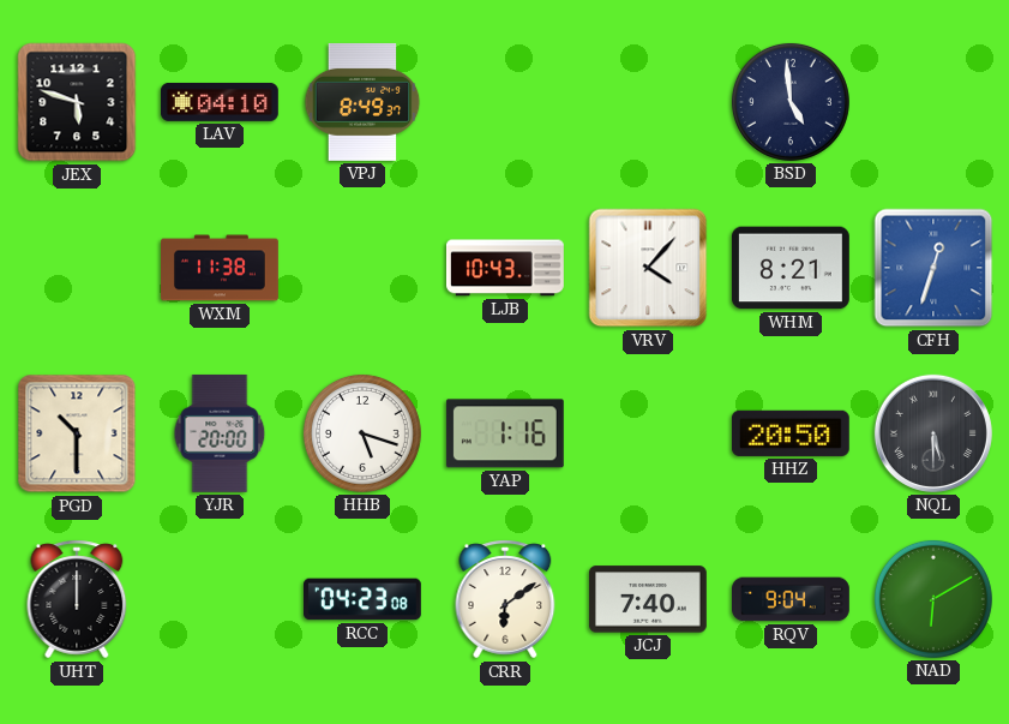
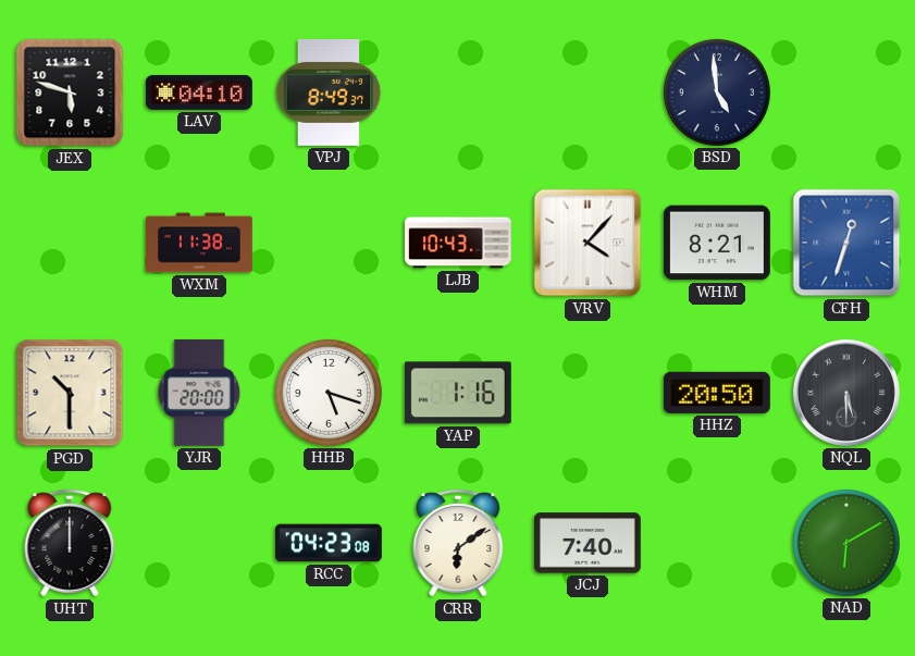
RQV: 9:04 -> none
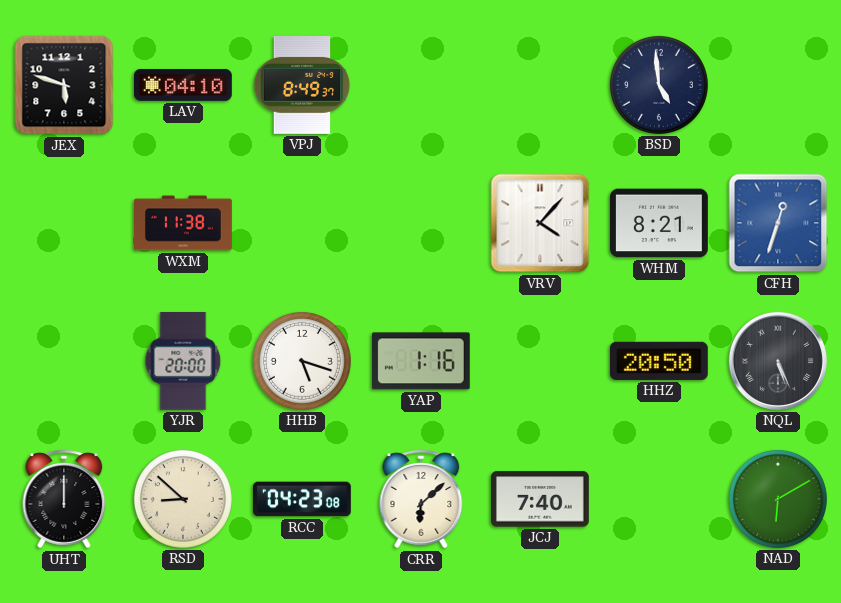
LJB: 10:43 -> none
PGD: 10:30 -> none
NQL: 5:30 -> 5:26
RSD: none -> 8:52
CRR: 6:09 -> 6:08
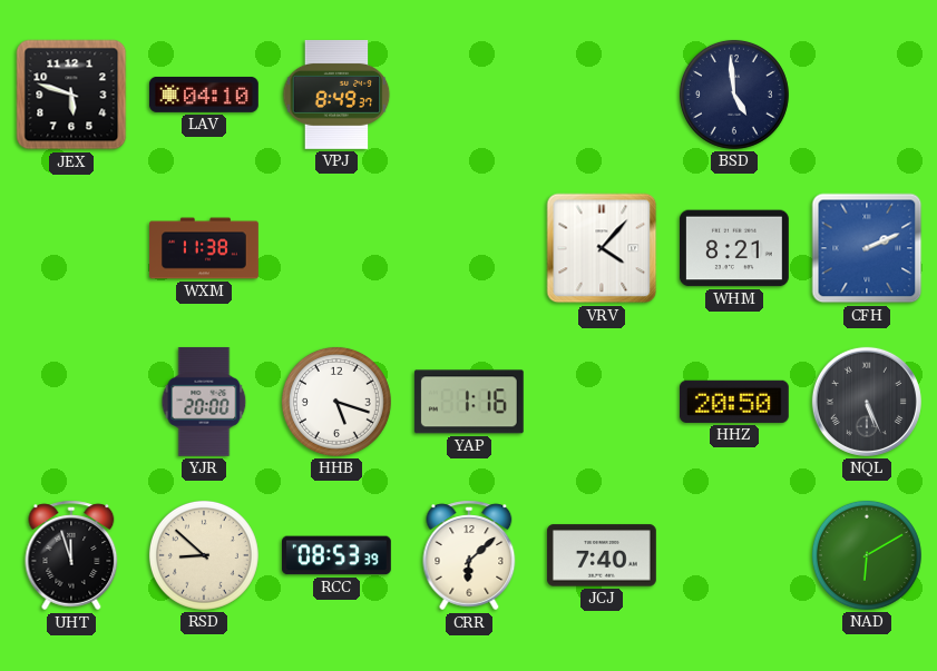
CFH: 12:33 -> 2:11
UHT: 12:00 -> 11:57
RCC: 04:23 -> 08:53
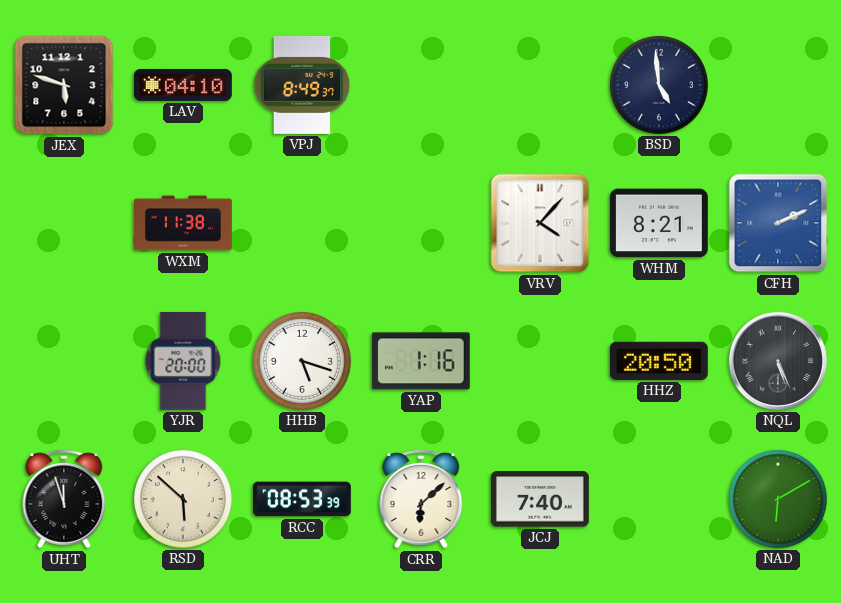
RSD: 8:52 -> 5:52
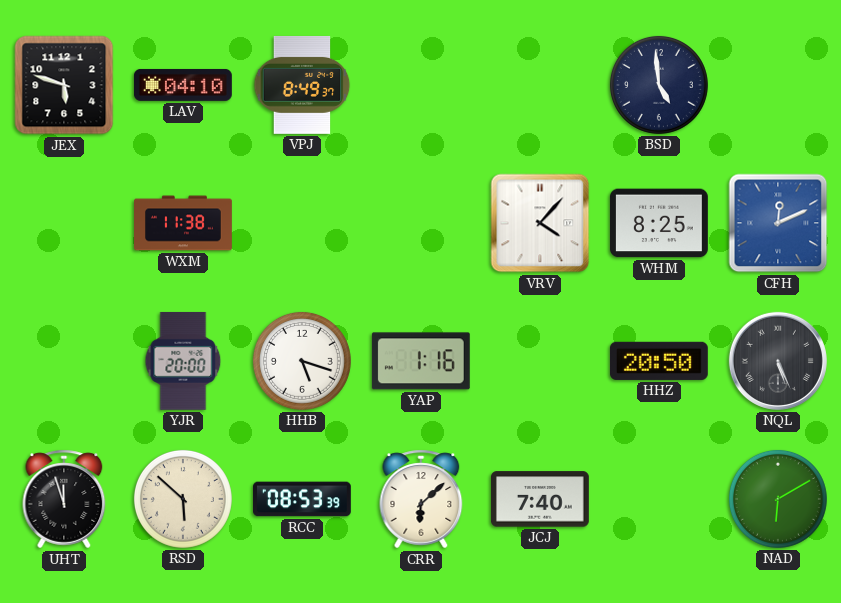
WHM: 8:21 -> 8:25
CFH: 2:11 -> 12:11
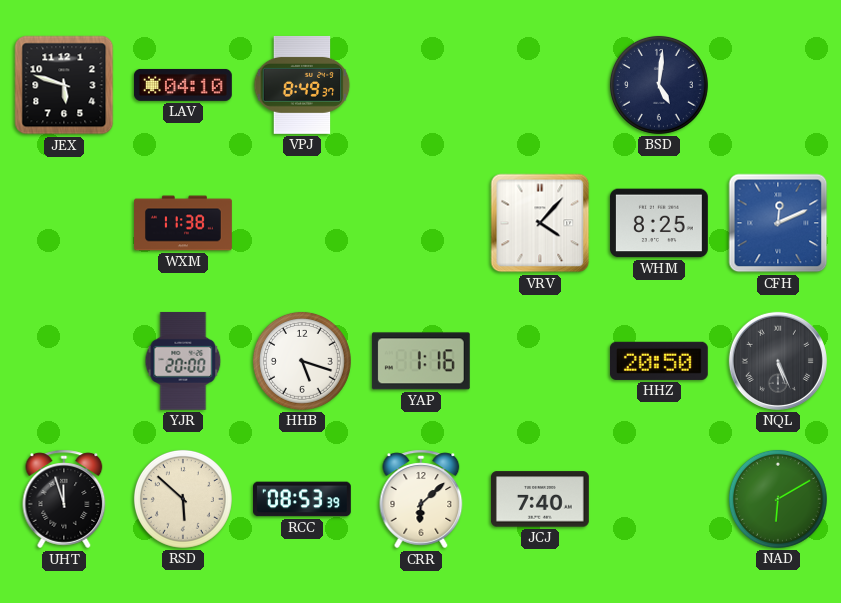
BSD: 4:59 -> 5:01
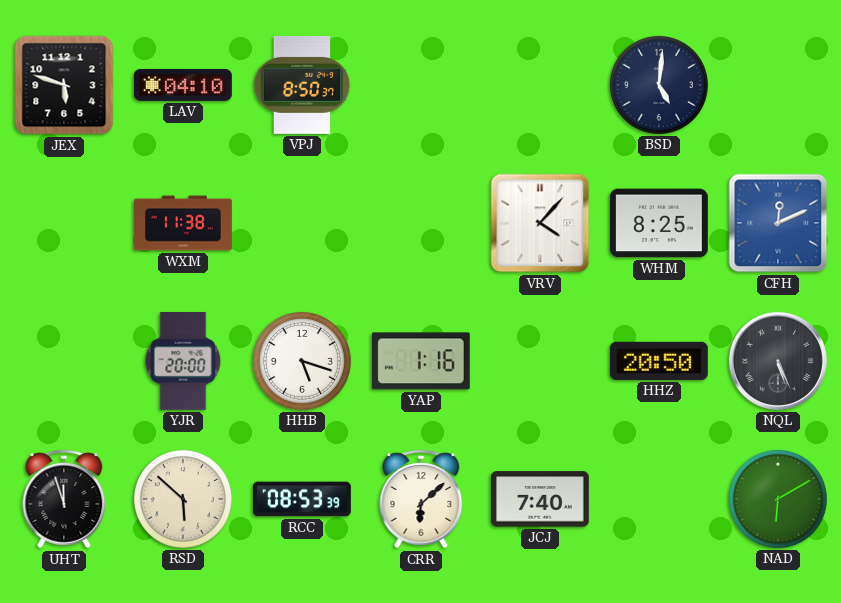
VPJ: 8:49 -> 8:50
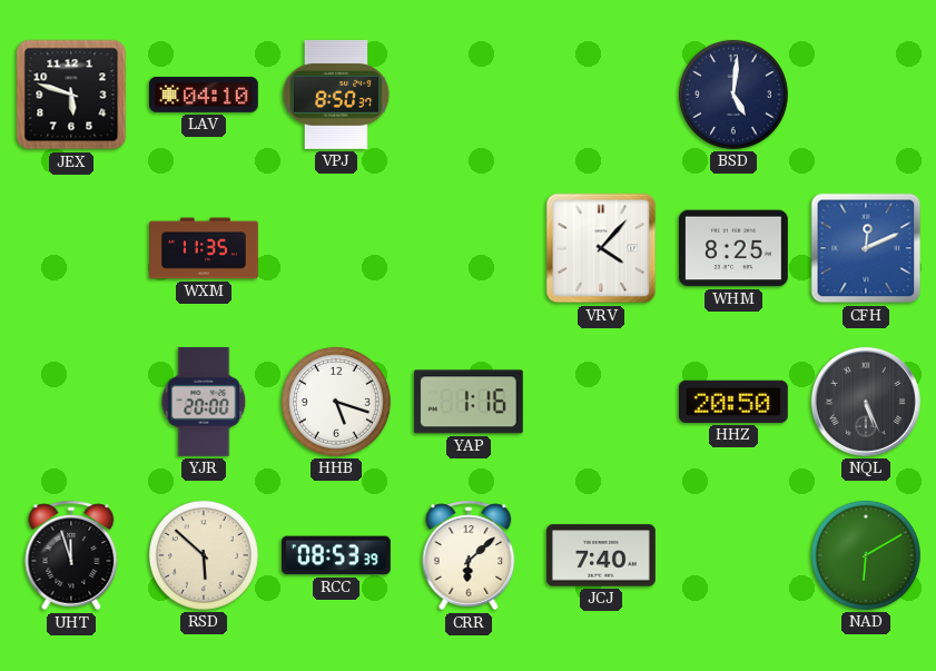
WXM: 11:38 -> 11:35
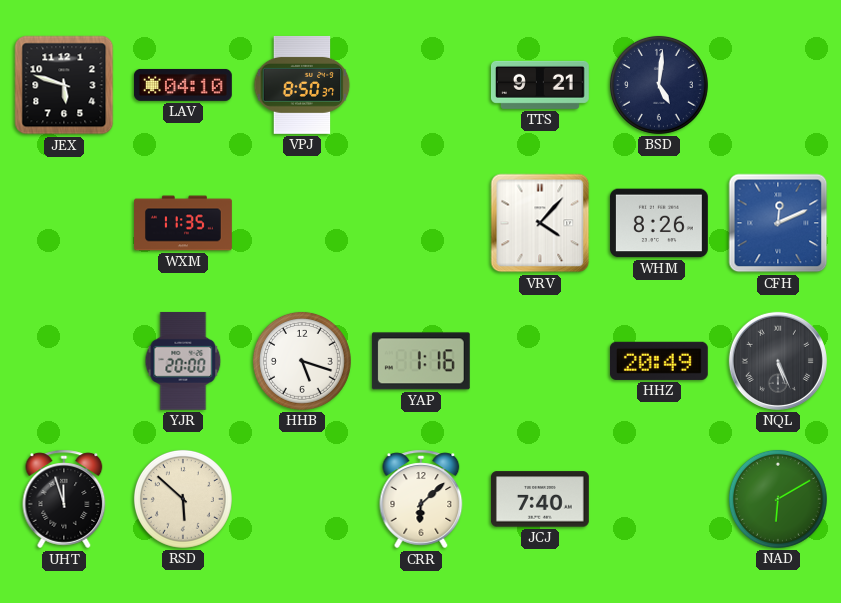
TTS: none -> 9:21
WHM: 8:25 -> 8:26
HHZ: 20:50 -> 20:49
RCC: 08:53 -> none
